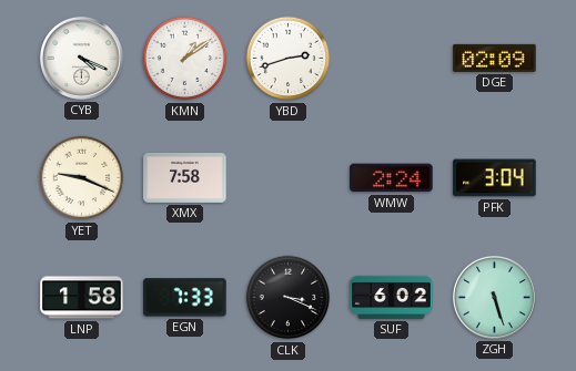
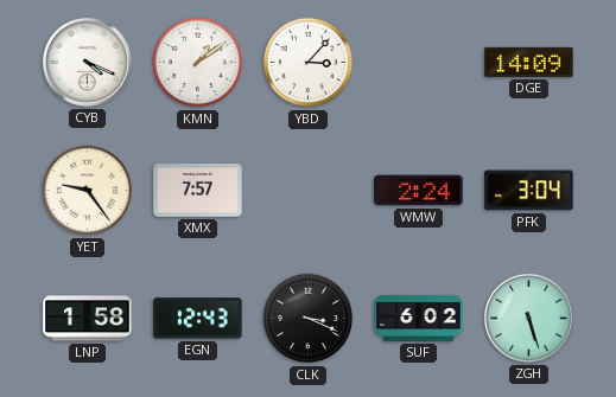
YBD: 2:42 -> 3:07
DGE: 02:09 -> 14:09
YET: 9:19 -> 9:24
XMX: 7:58 -> 7:57
EGN: 7:33 -> 12:43
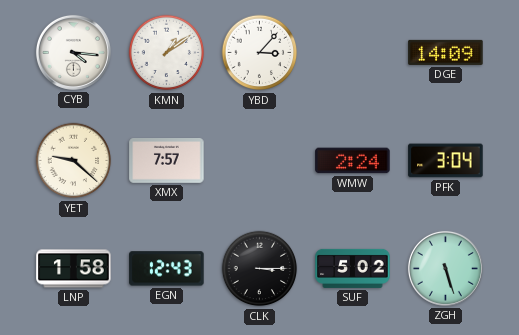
CYB: 4:19 -> 4:16
YET: 9:24 -> 9:22
CLK: 3:19 -> 3:15
SUF: 6:02 -> 5:02
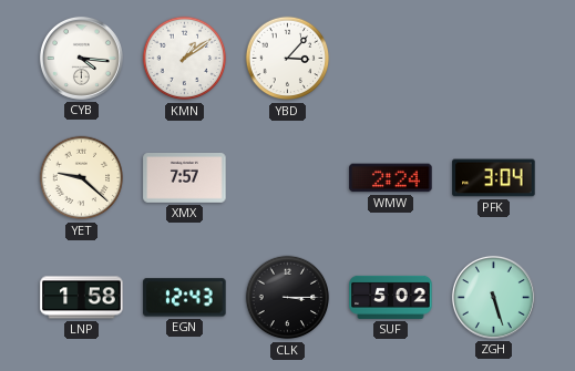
DGE: 14:09 -> none
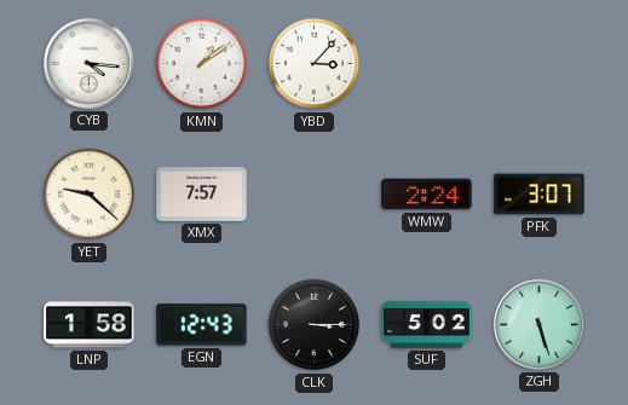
PFK: 3:04 -> 3:07
